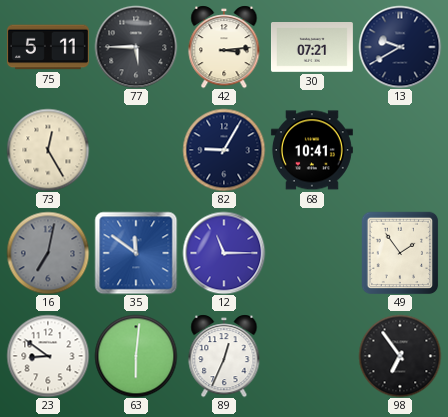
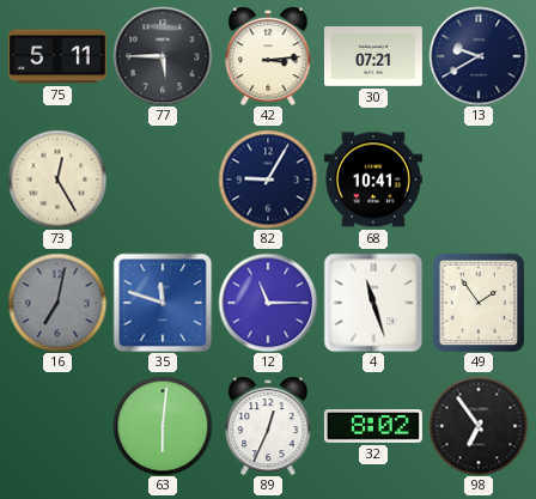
35: 11:51 -> 11:48
4: none -> 11:27
23: 8:51 -> none
32: none -> 8:02
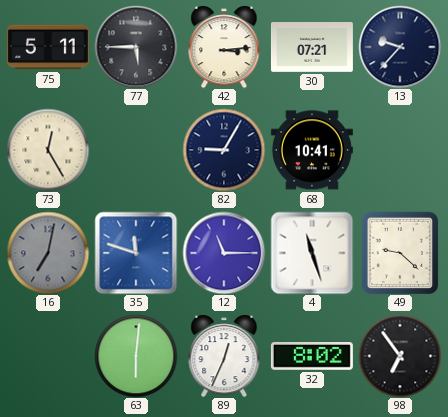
13: 9:40 -> 9:37
49: 1:54 -> 9:22
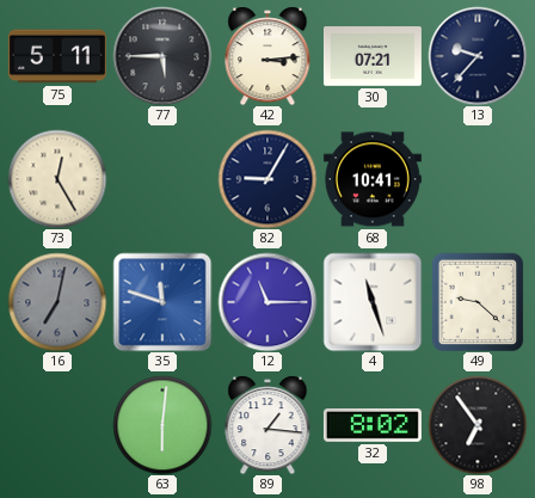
89: 12:34 -> 1:16
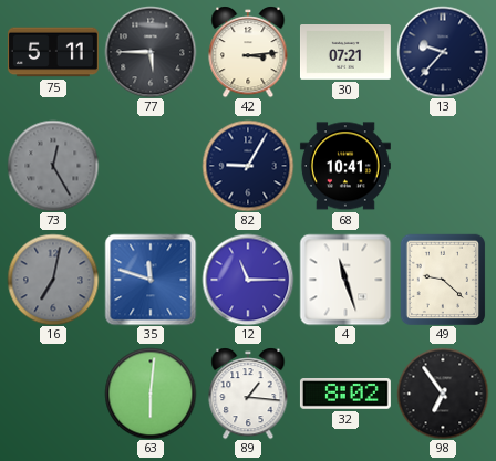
73 dial: cream -> grey
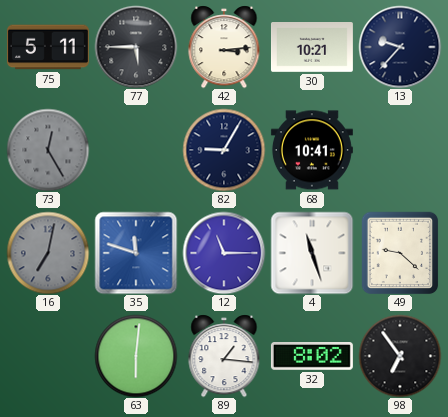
30: 07:21 -> 10:21
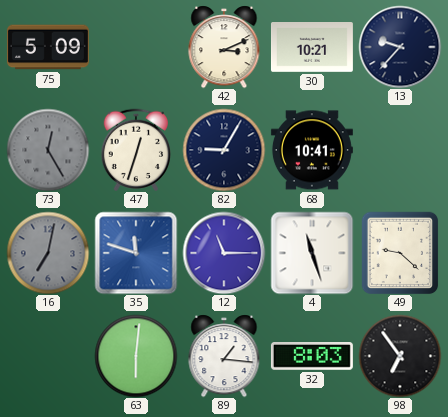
75: 5:11 -> 5:09
77: 5:45 -> none
42: 3:14 -> 3:11
47: none -> 12:33
32: 8:02 -> 8:03
